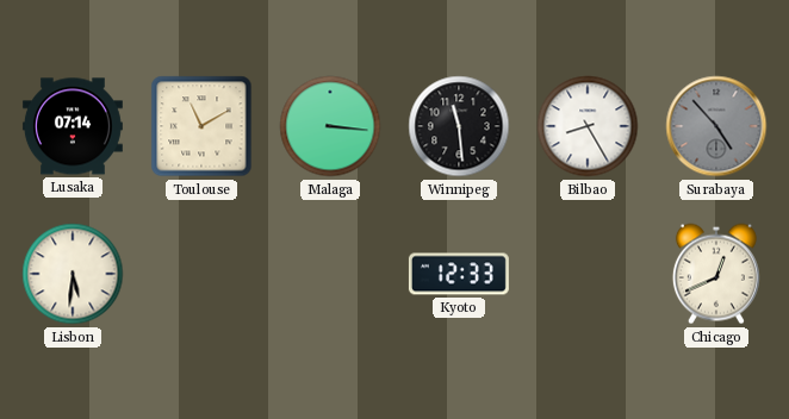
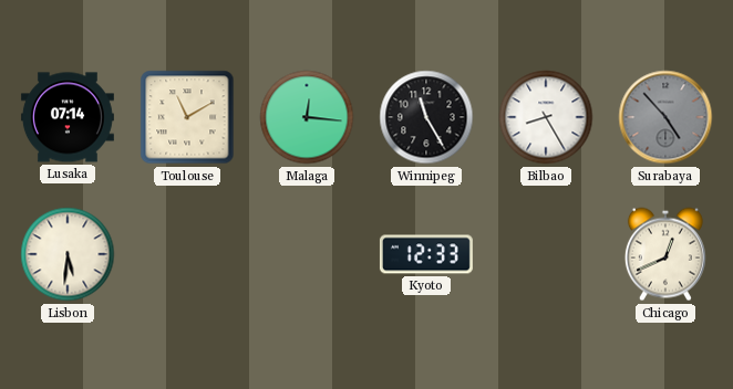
Malaga: 3:16 -> 12:16
Winnipeg: 11:29 -> 11:25
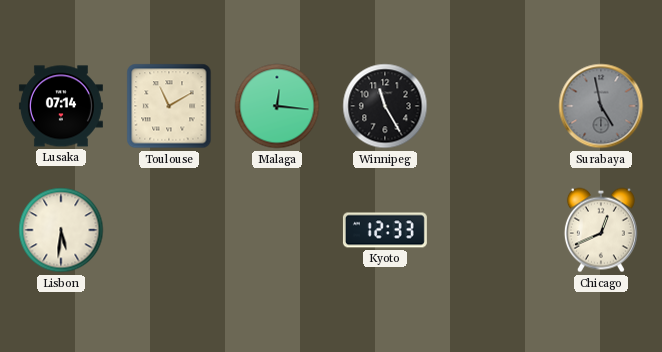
Bilbao: 8:25 -> none
Surabaya: 4:53 -> 4:58
